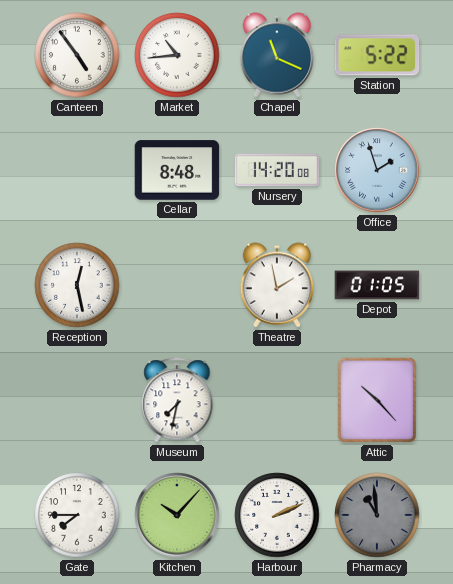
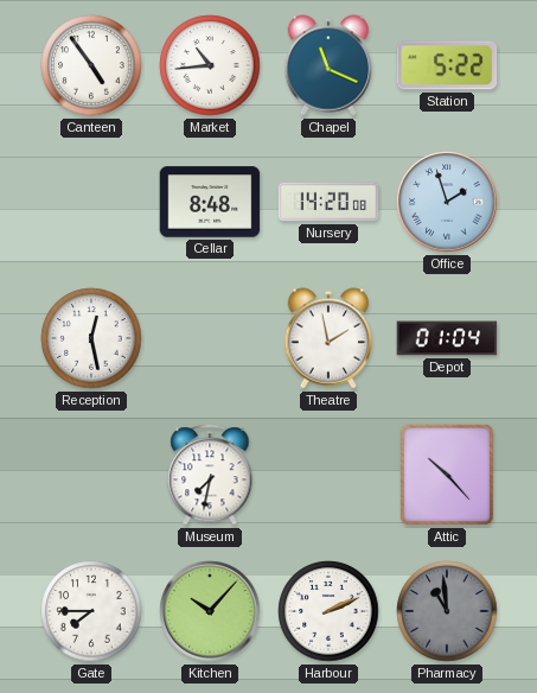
Depot: 01:05 -> 01:04
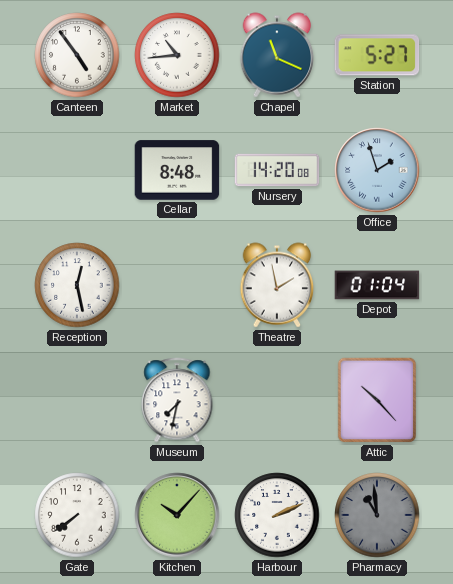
Station: 5:22 -> 5:27
Gate: 7:45 -> 7:39
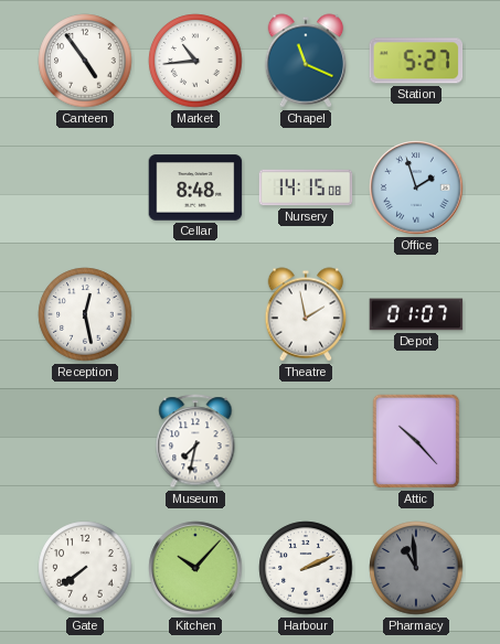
Nursery: 14:20 -> 14:15
Depot: 01:04 -> 01:07
